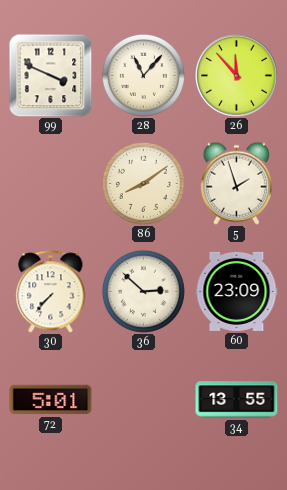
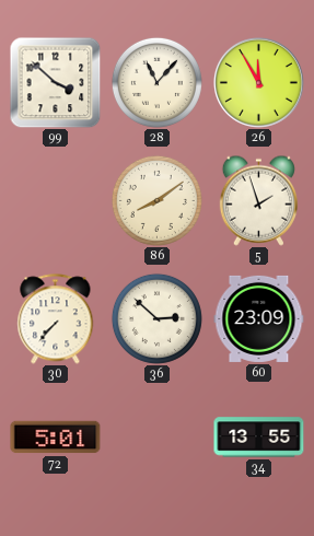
99: 3:49 -> 3:52
26: 11:53 -> 11:55
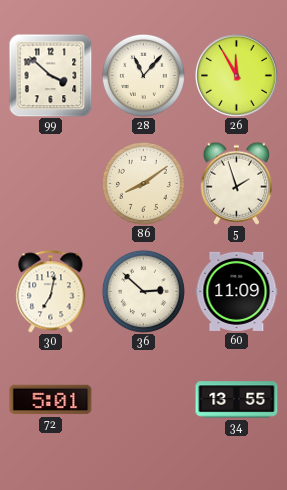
30: 7:37 -> 7:02
60: 23:09 -> 11:09
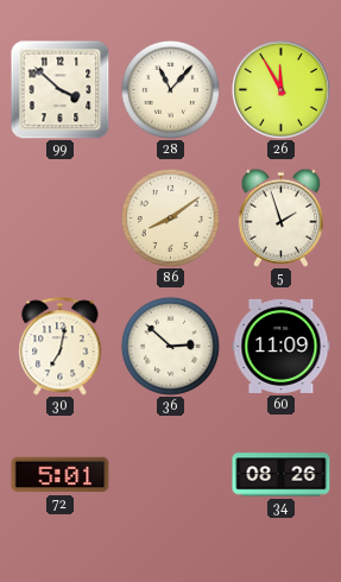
34: 13:55 -> 08:26
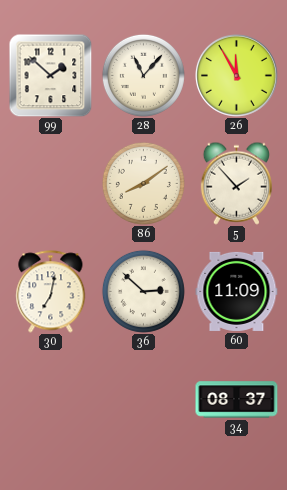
99: 3:52 -> 1:52
5: 1:57 -> 1:53
72: 5:01 -> none
34: 08:26 -> 08:37
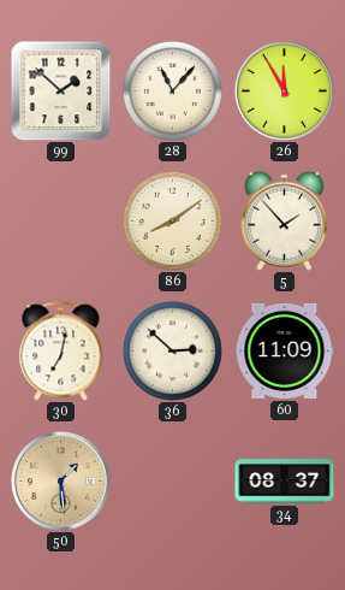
50: none -> 1:29
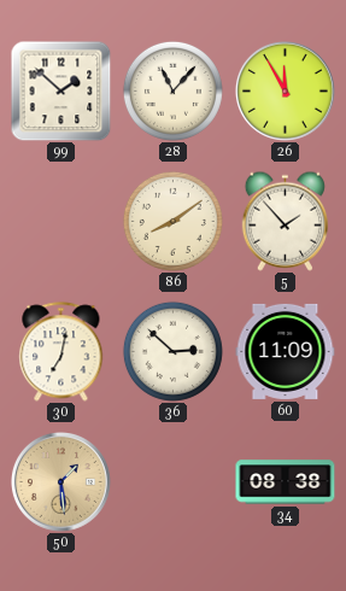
34: 08:37 -> 08:38
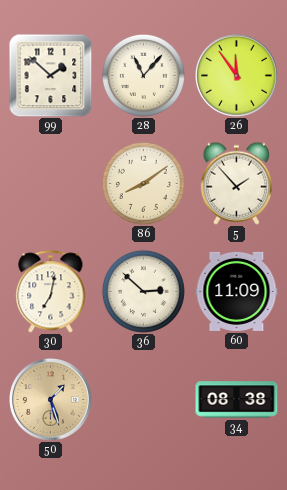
26: 11:55 -> 11:54
50: 1:29 -> 1:27
